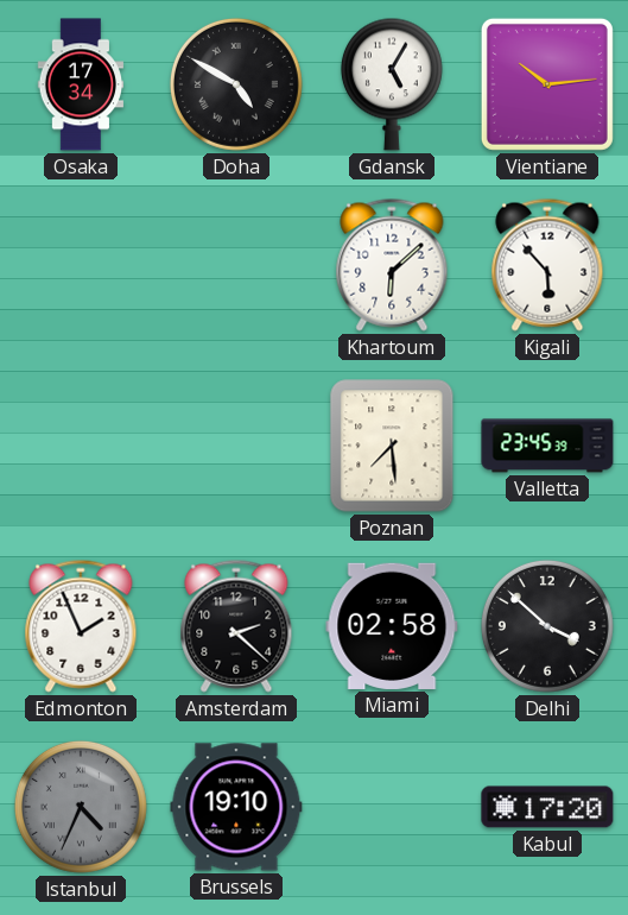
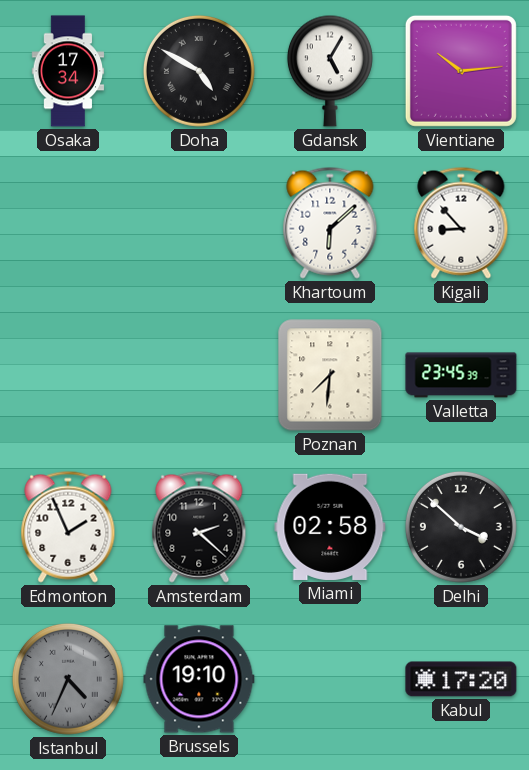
Kigali: 5:53 -> 8:53
Poznan: 7:29 -> 7:31
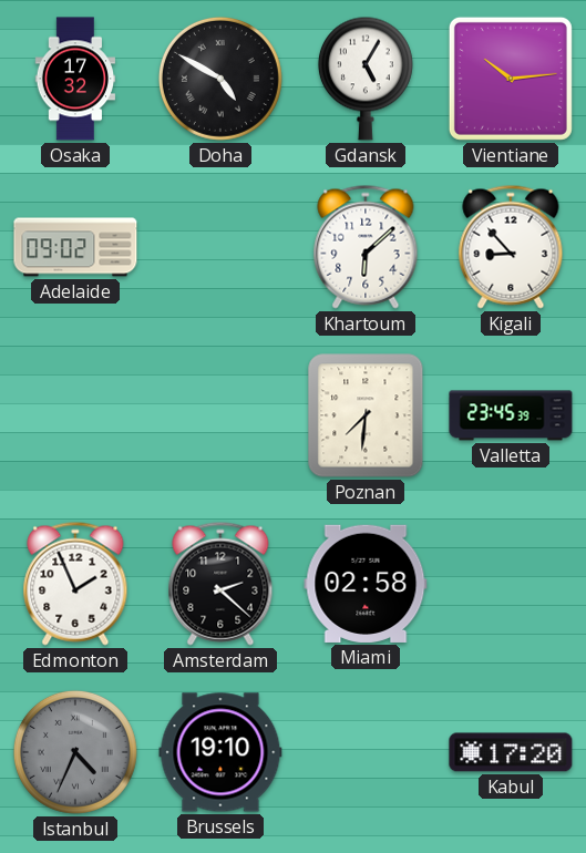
Osaka: 17:34 -> 17:32
Adelaide: none -> 09:02
Delhi: 3:52 -> none
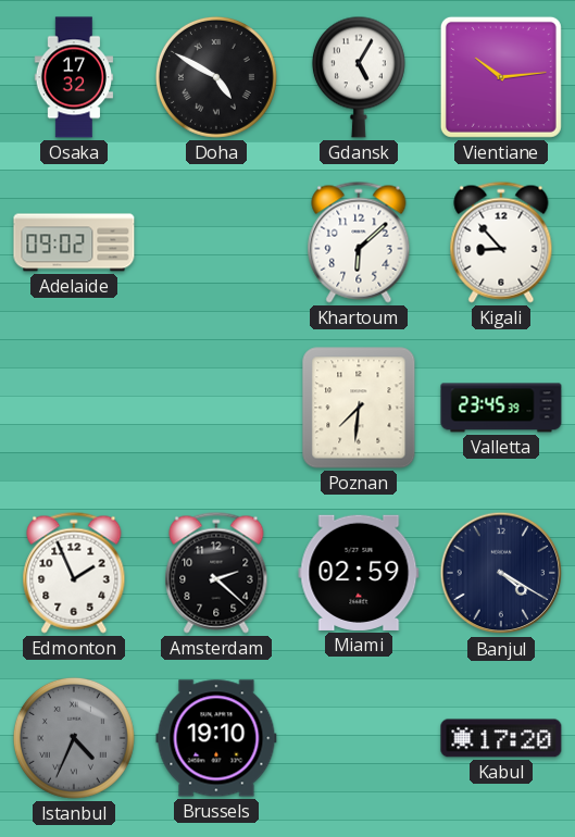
Miami: 02:58 -> 02:59
Banjul: none -> 4:20
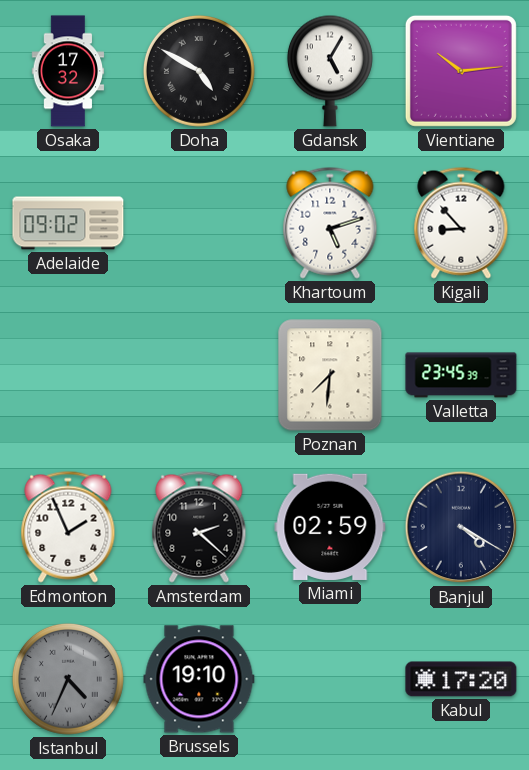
Khartoum: 6:08 -> 5:12
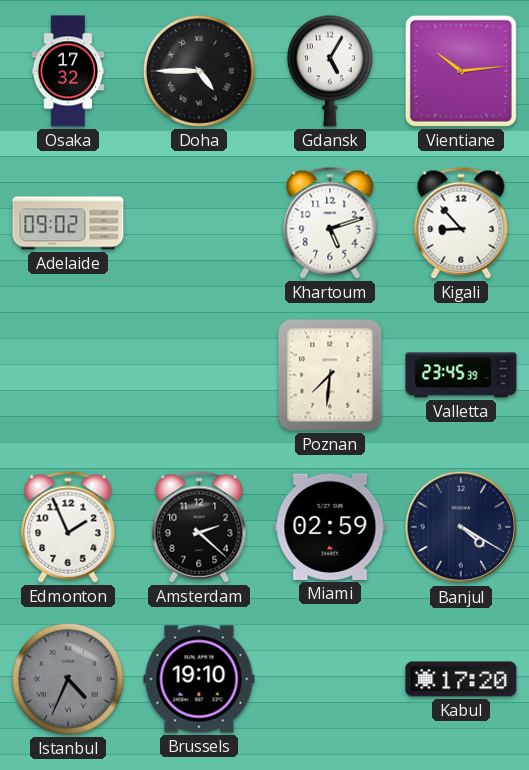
Doha: 4:50 -> 4:45
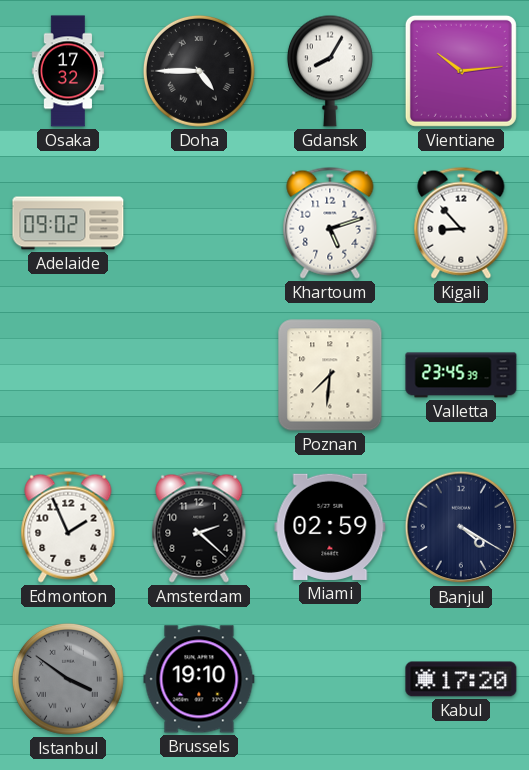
Gdansk: 5:05 -> 8:05
Istanbul: 4:34 -> 3:51
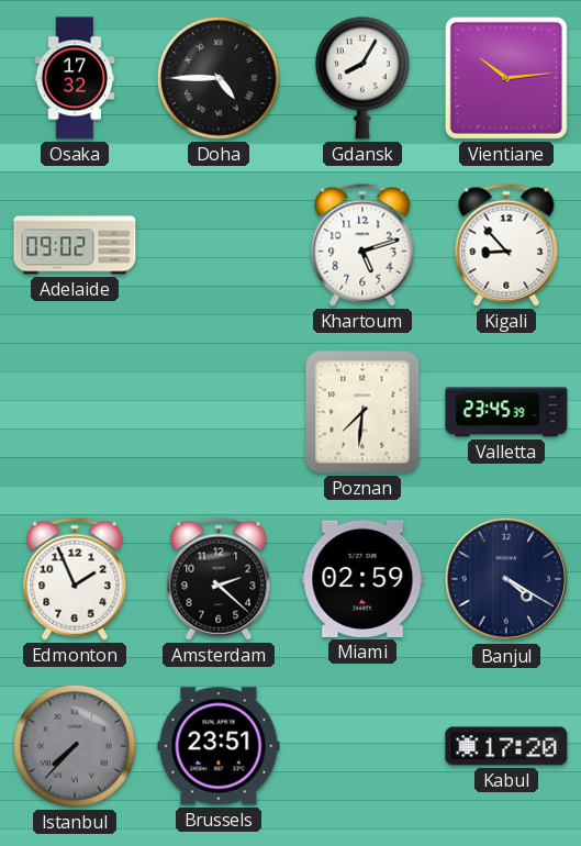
Istanbul: 3:51 -> 7:37
Brussels: 19:10 -> 23:51
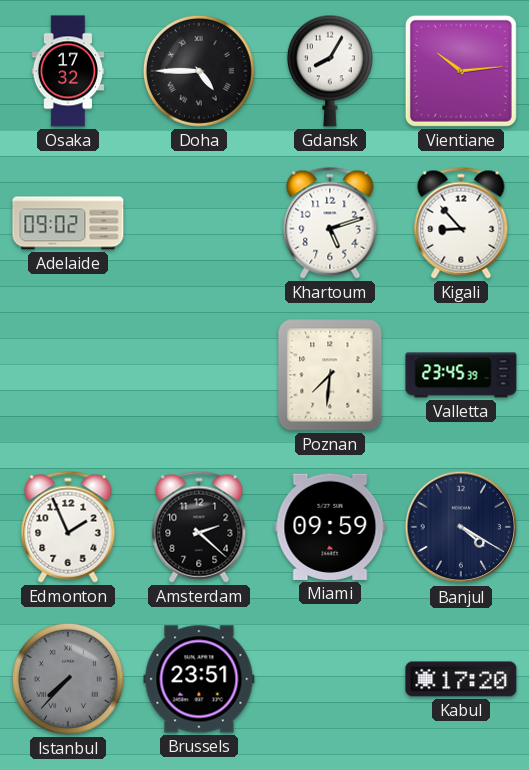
Miami: 02:59 -> 09:59
